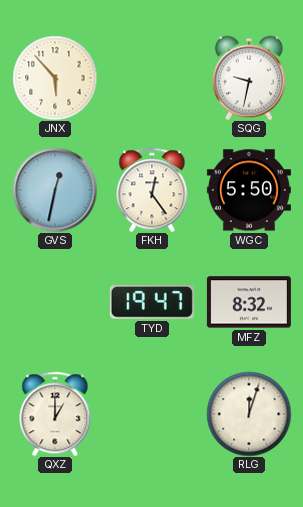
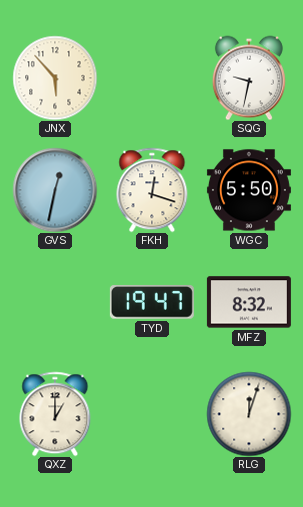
FKH: 12:24 -> 12:18
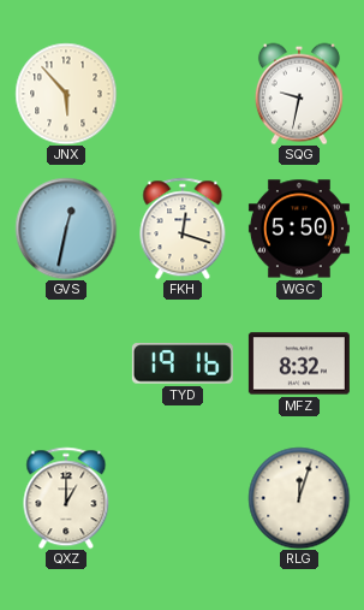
TYD: 19:47 -> 19:16
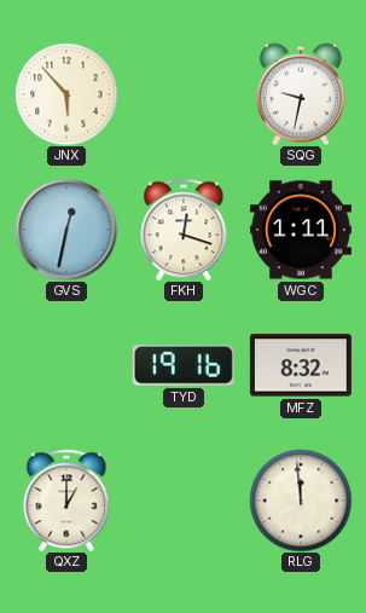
WGC: 5:50 -> 1:11
RLG: 12:03 -> 11:59
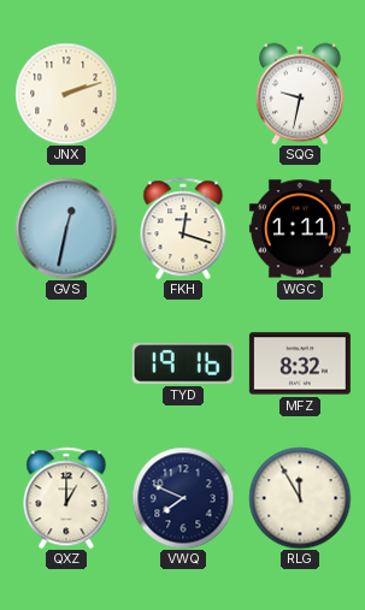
JNX: 5:53 -> 2:12
VWQ: none -> 7:49
RLG: 11:59 -> 11:55
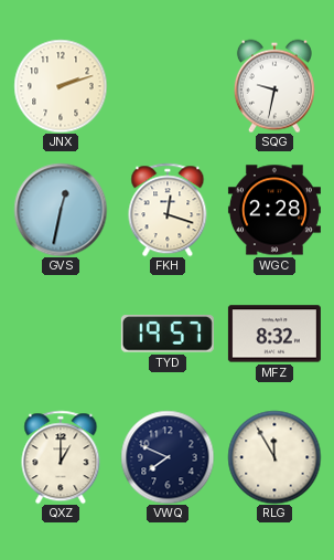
WGC: 1:11 -> 2:28
TYD: 19:16 -> 19:57
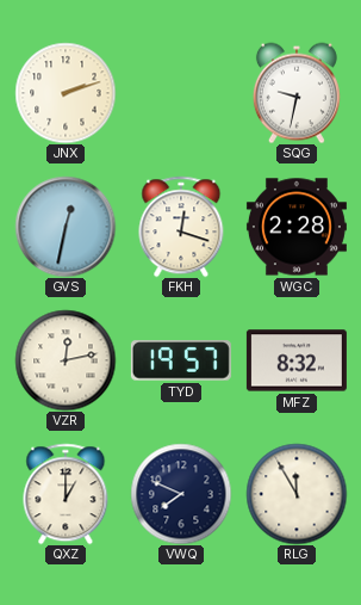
VZR: none -> 12:13
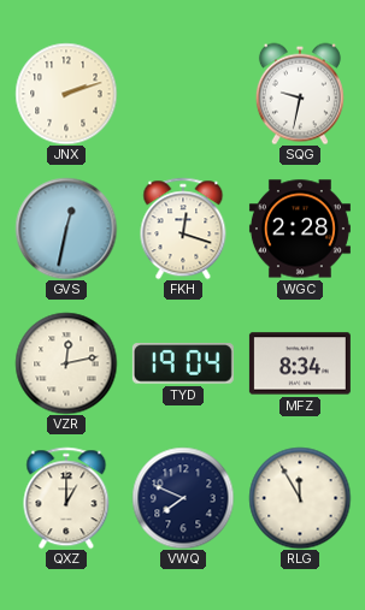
TYD: 19:57 -> 19:04
MFZ: 8:32 -> 8:34
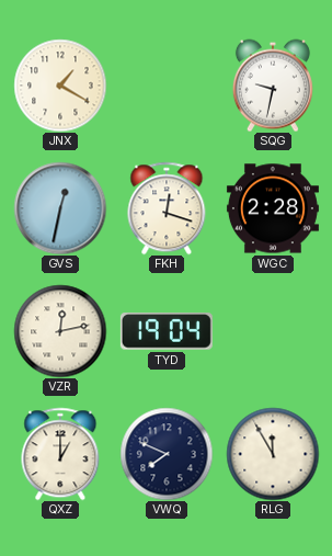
JNX: 2:12 -> 1:20
MFZ: 8:34 -> none
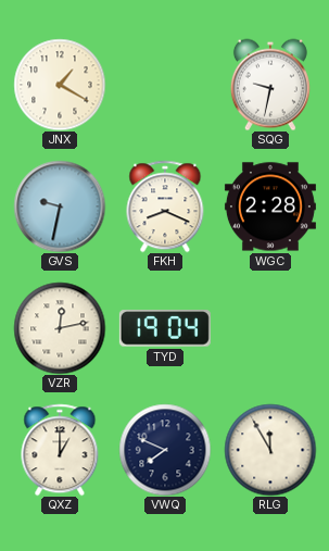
GVS: 12:32 -> 9:32
FKH: 12:18 -> 8:19
